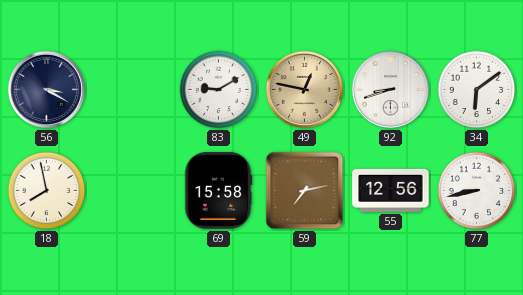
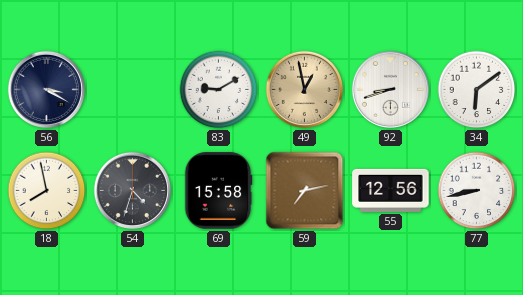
49: 12:47 -> 12:58
54: none -> 4:33
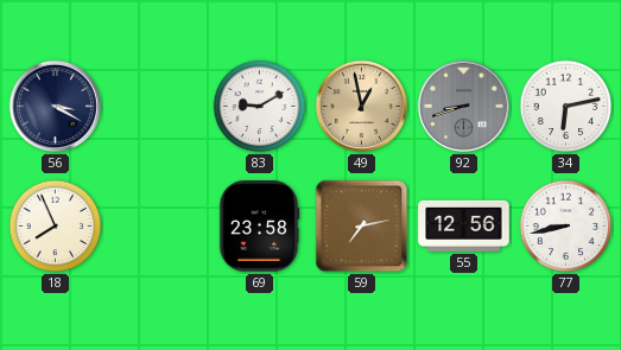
92 dial: white -> grey
34: 6:09 -> 6:13
18: 7:58 -> 7:56
54: 4:33 -> none
69: 15:58 -> 23:58
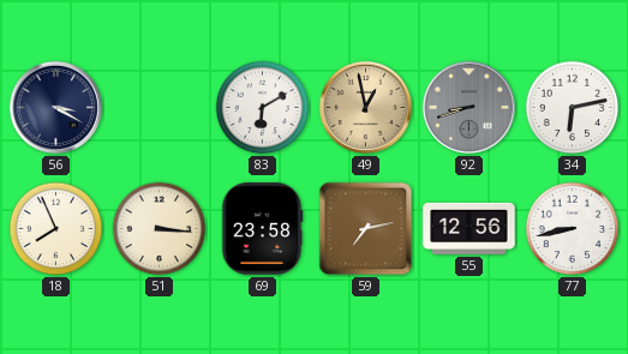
83: 9:10 -> 6:10
51: none -> 3:16
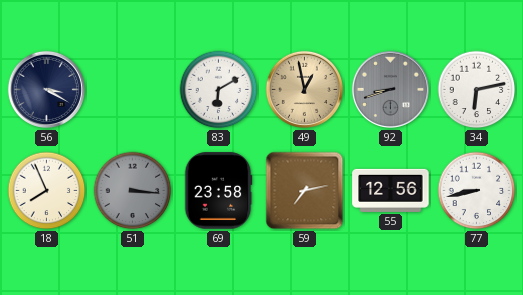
51 dial: cream -> grey
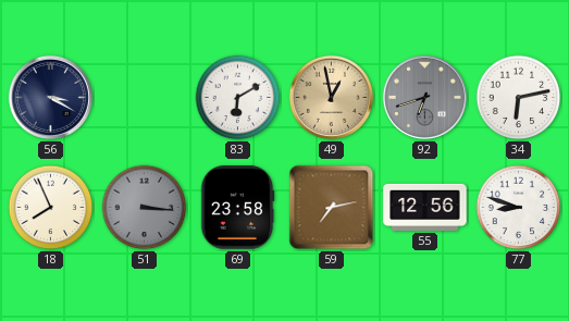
92: 8:42 -> 6:42
77: 8:43 -> 8:48
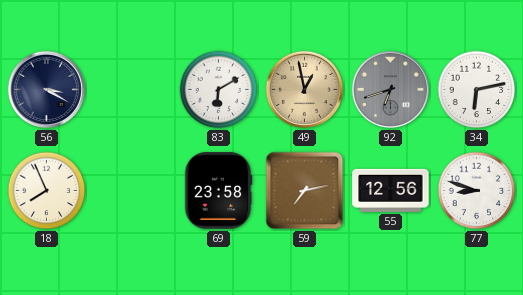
51: 3:16 -> none
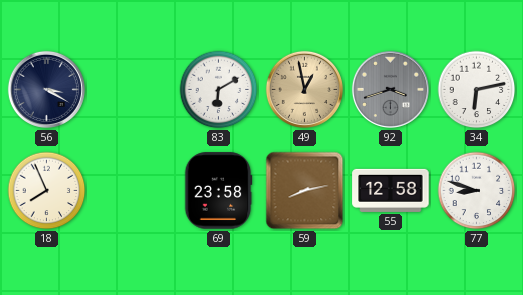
92: 6:42 -> 3:42
59: 7:13 -> 8:13
55: 12:56 -> 12:58
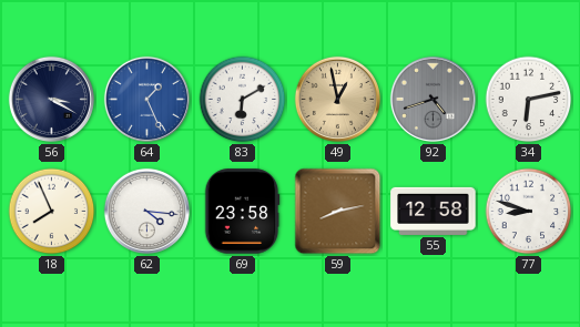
64: none -> 1:26
92: 3:42 -> 4:42
62: none -> 4:16
